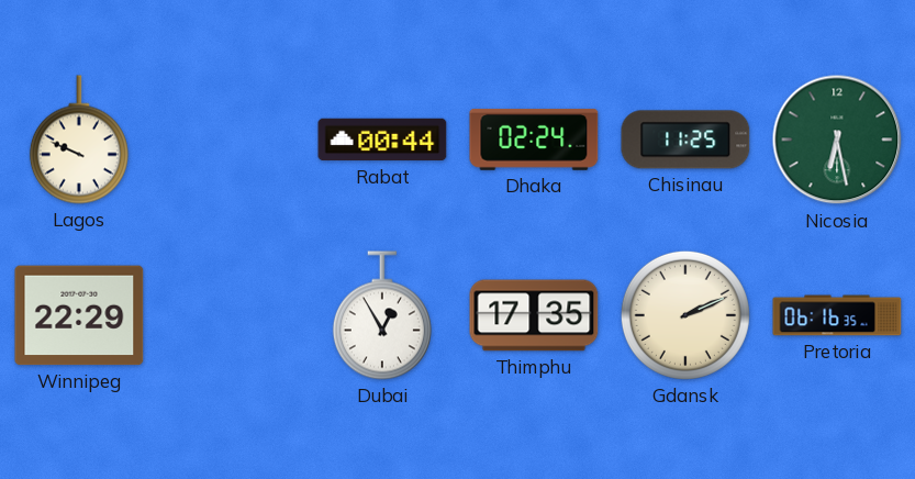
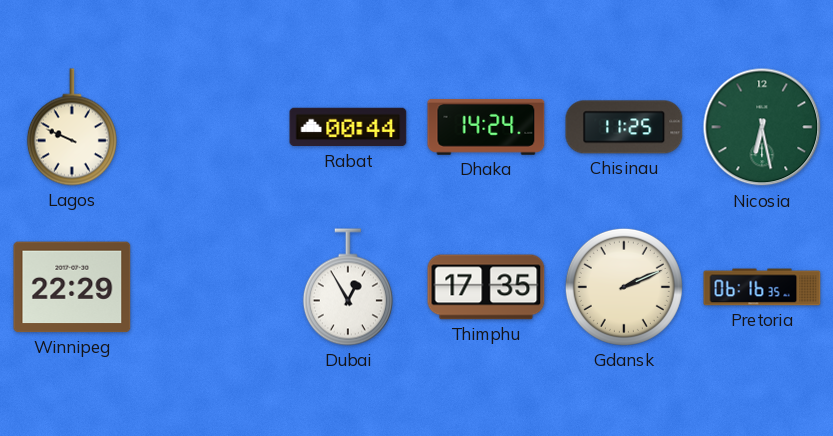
Dhaka: 02:24 -> 14:24
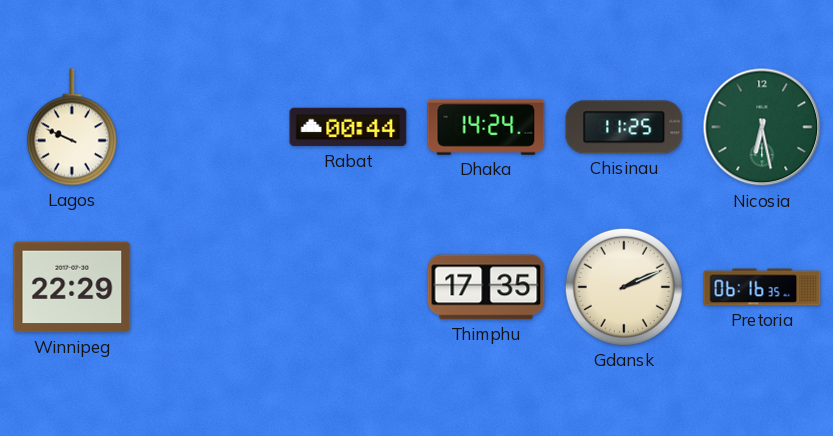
Dubai: 12:55 -> none
